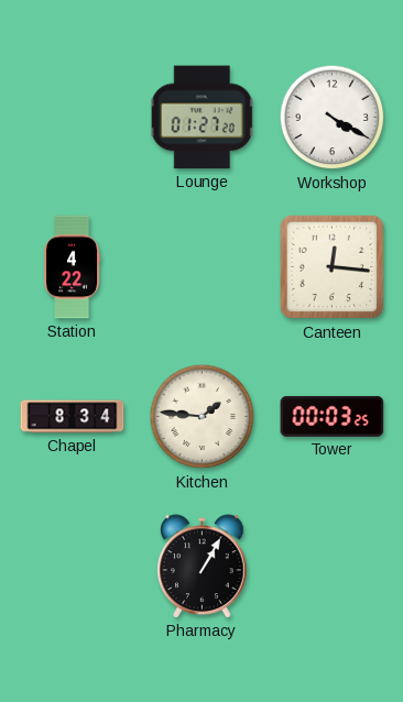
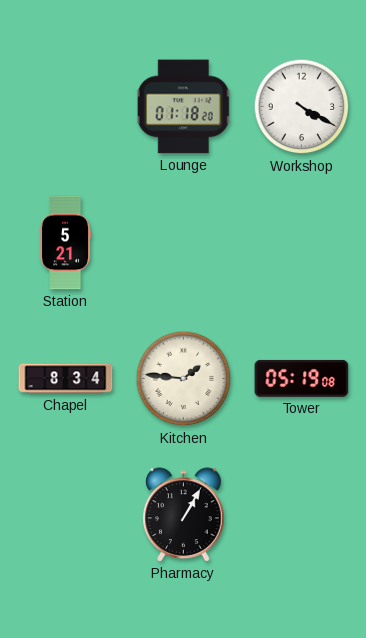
Lounge: 01:27 -> 01:18
Station: 4:22 -> 5:21
Canteen: 12:16 -> none
Tower: 00:03 -> 05:19
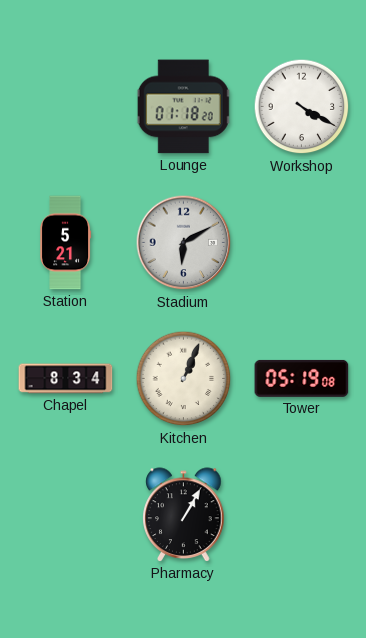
Stadium: none -> 6:10
Kitchen: 1:46 -> 1:04
